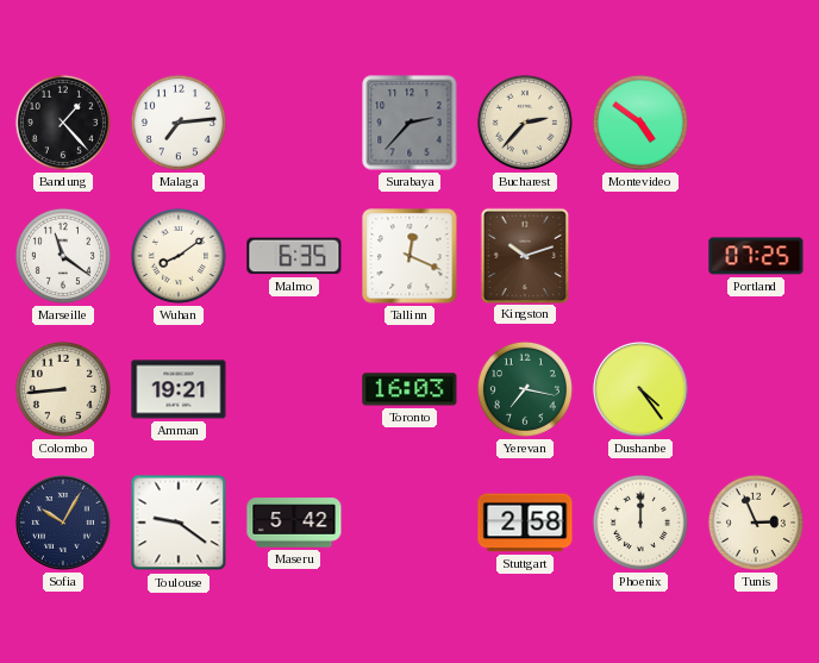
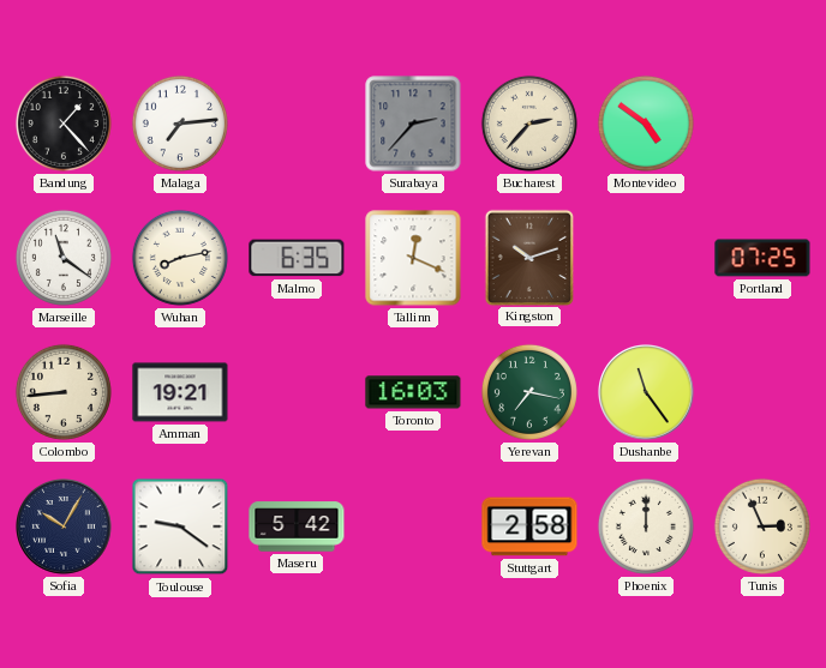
Wuhan: 8:09 -> 8:13
Dushanbe: 4:24 -> 11:24
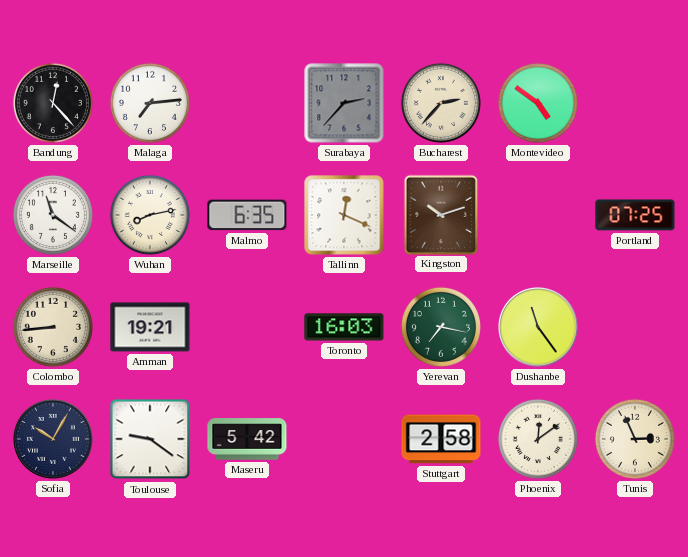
Bandung: 1:23 -> 12:23
Phoenix: 12:00 -> 12:09
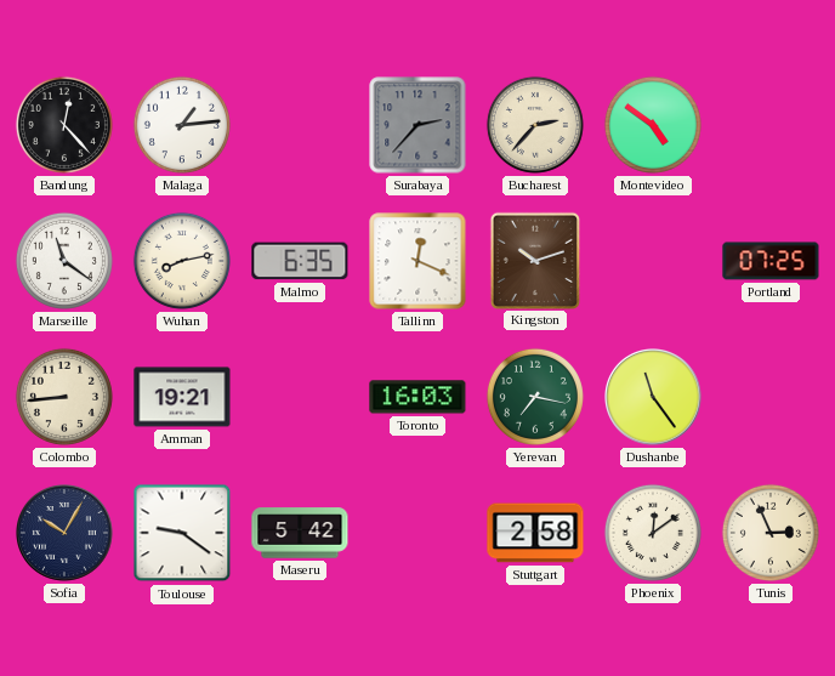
Malaga: 7:14 -> 1:14
